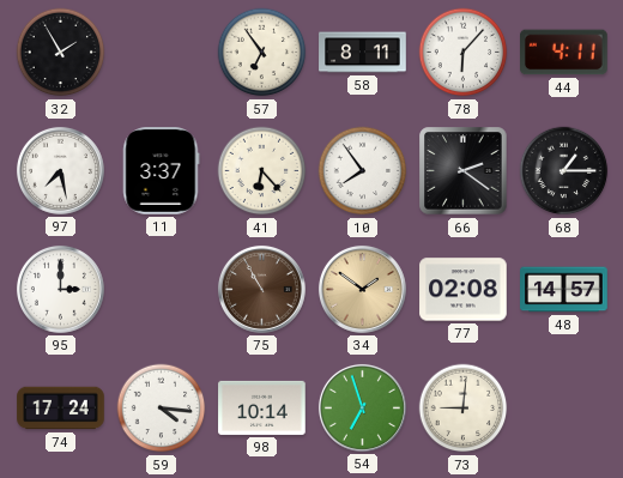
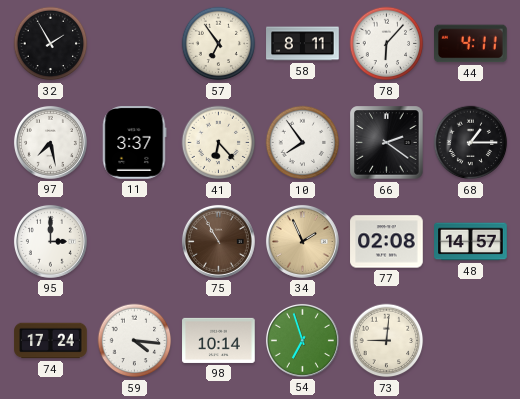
34: 1:51 -> 1:56
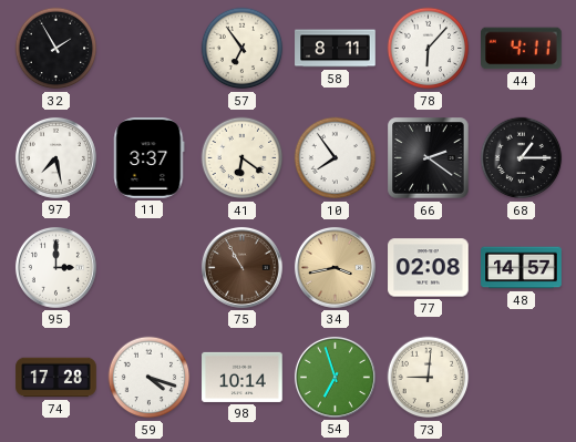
41: 6:23 -> 6:21
34: 1:56 -> 3:43
74: 17:24 -> 17:28
59: 4:16 -> 4:18
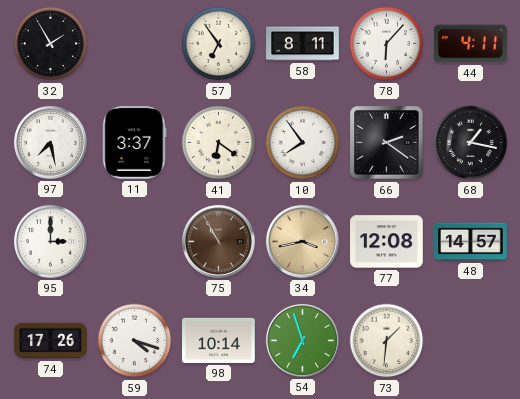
68: 1:15 -> 1:17
77: 02:08 -> 12:08
74: 17:28 -> 17:26
73: 9:01 -> 1:31
